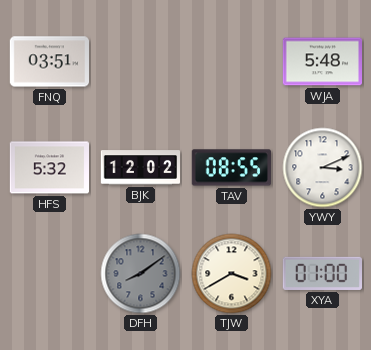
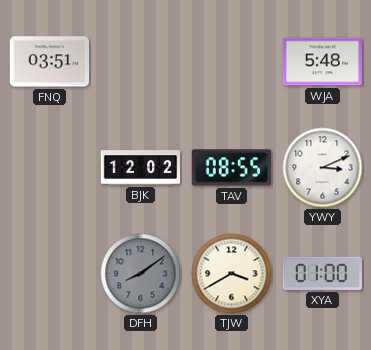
HFS: 5:32 -> none
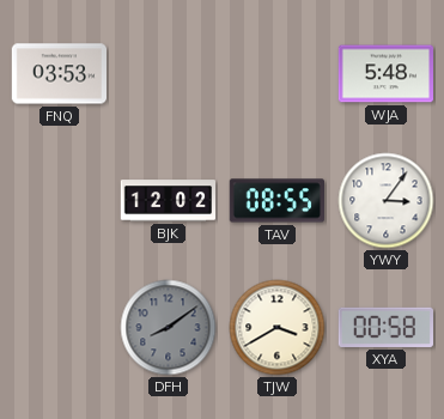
FNQ: 03:51 -> 03:53
YWY: 3:11 -> 3:06
XYA: 01:00 -> 00:58
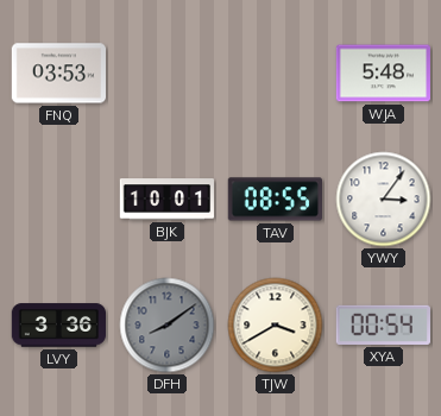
BJK: 12:02 -> 10:01
LVY: none -> 3:36
XYA: 00:58 -> 00:54
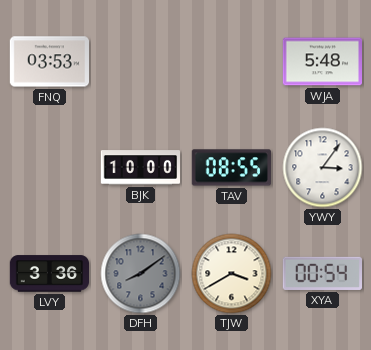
BJK: 10:01 -> 10:00
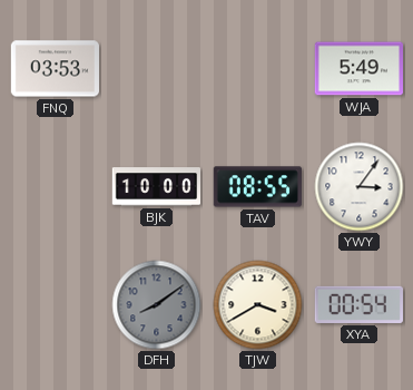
WJA: 5:48 -> 5:49
LVY: 3:36 -> none
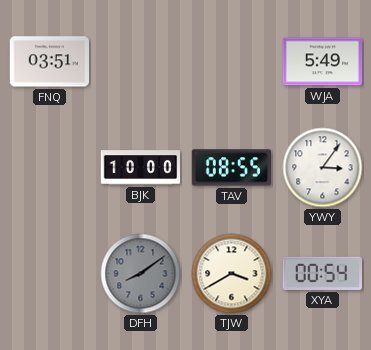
FNQ: 03:53 -> 03:51
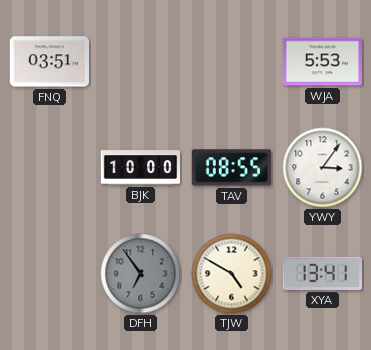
WJA: 5:49 -> 5:53
DFH: 8:09 -> 6:54
TJW: 3:40 -> 4:50
XYA: 00:54 -> 13:41
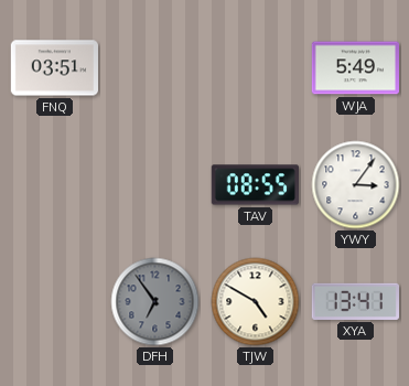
WJA: 5:53 -> 5:49
BJK: 10:00 -> none
